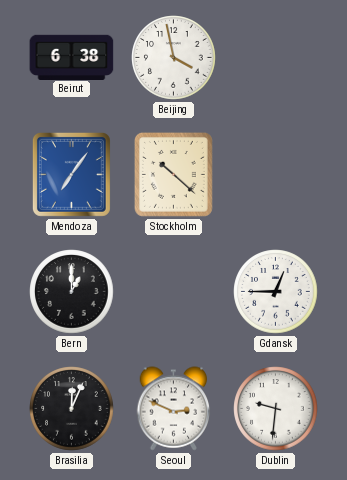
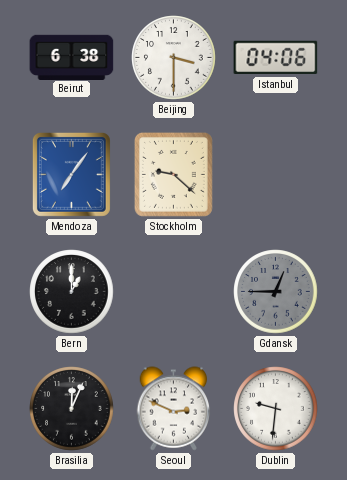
Beijing: 3:58 -> 3:30
Istanbul: none -> 04:06
Stockholm: 10:22 -> 9:22
Gdansk dial: white -> grey
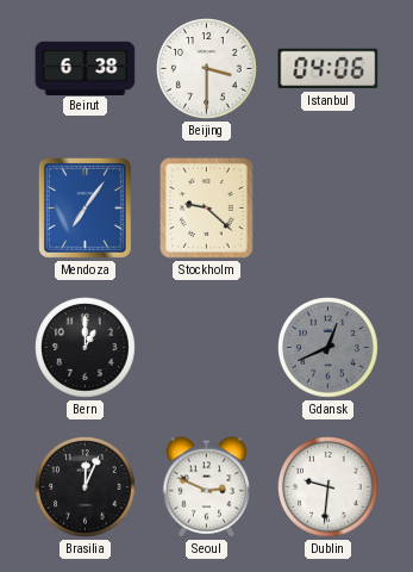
Gdansk: 12:45 -> 12:41
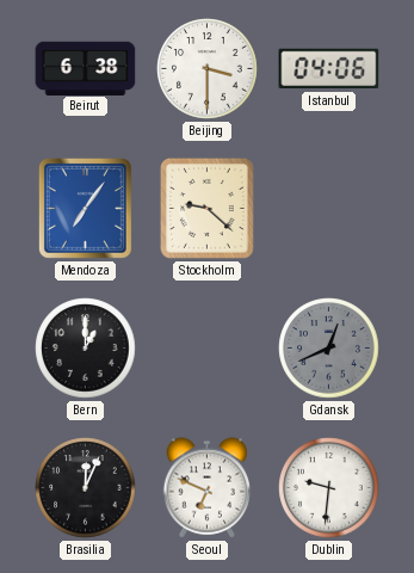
Seoul: 2:49 -> 6:49
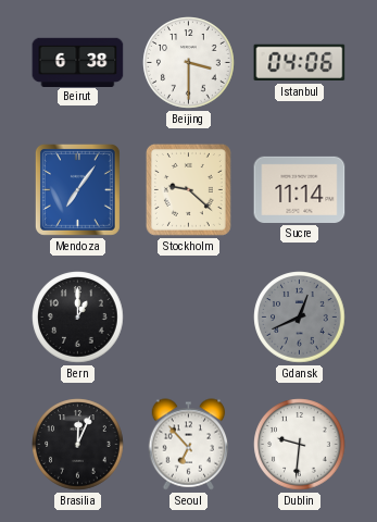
Sucre: none -> 11:14
Seoul: 6:49 -> 6:53
